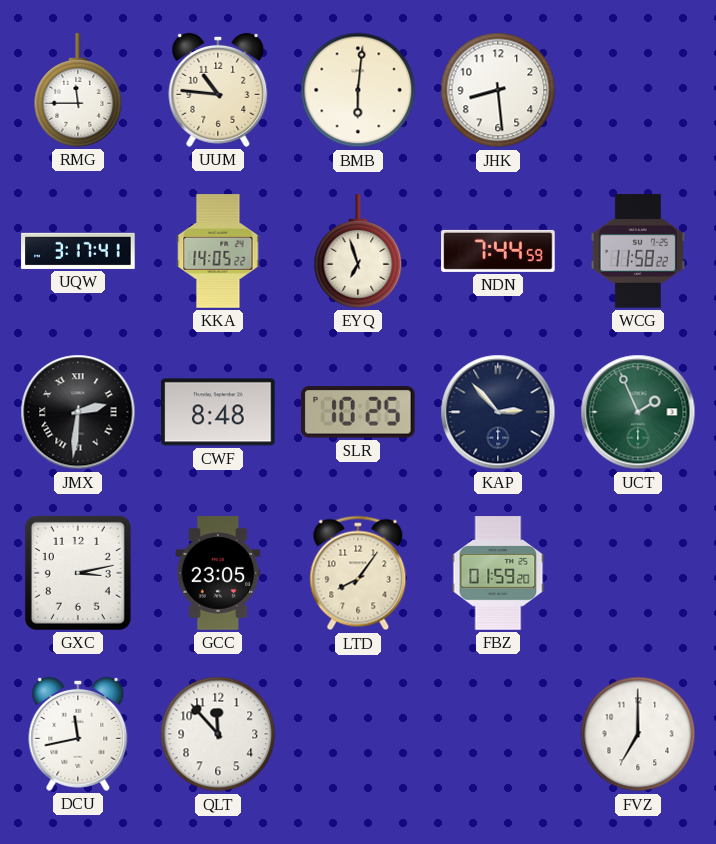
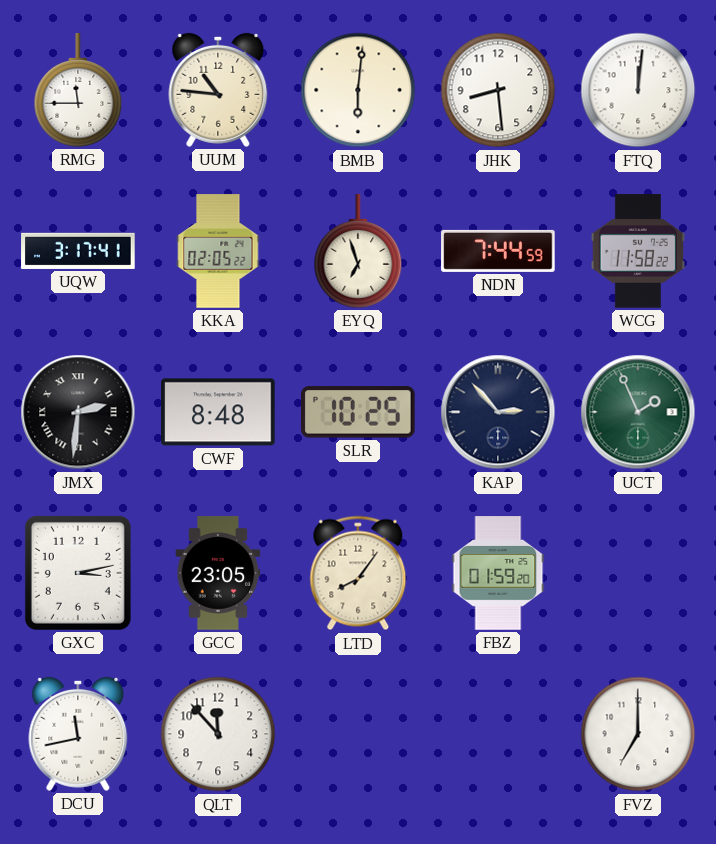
FTQ: none -> 12:01
KKA: 14:05 -> 02:05
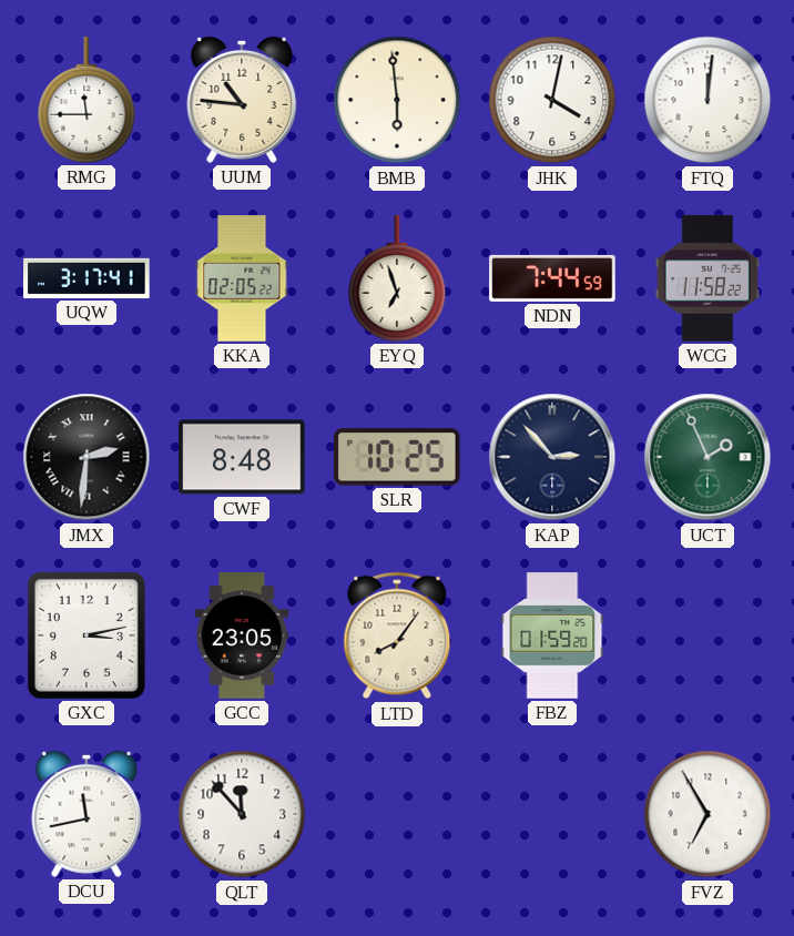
BMB: 6:01 -> 5:59
JHK: 8:29 -> 4:02
FVZ: 7:00 -> 6:55
